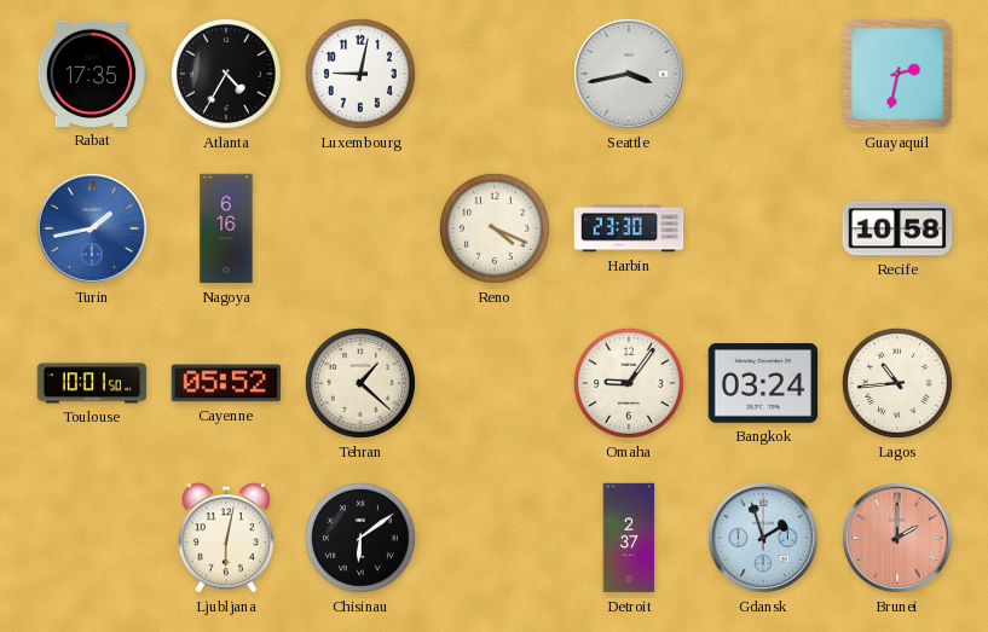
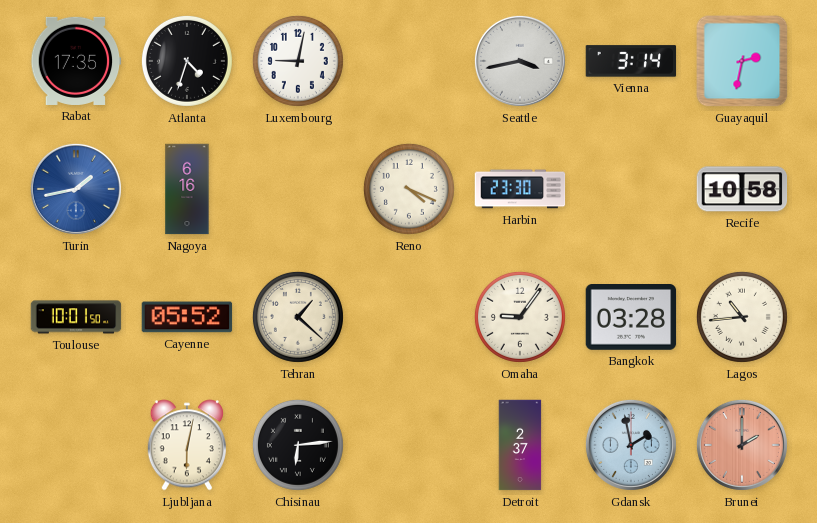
Atlanta: 4:35 -> 4:33
Vienna: none -> 3:14
Bangkok: 03:24 -> 03:28
Chisinau: 6:09 -> 6:14
Gdansk: 1:57 -> 1:58
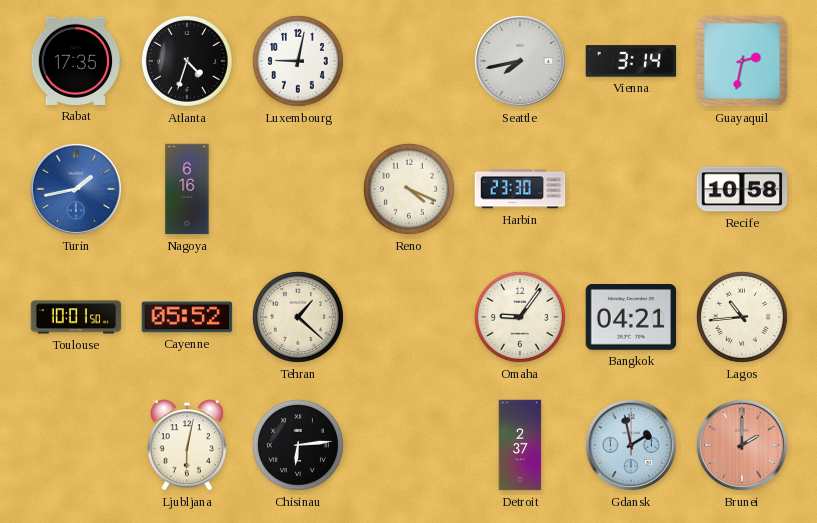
Seattle: 3:43 -> 7:43
Bangkok: 03:28 -> 04:21
